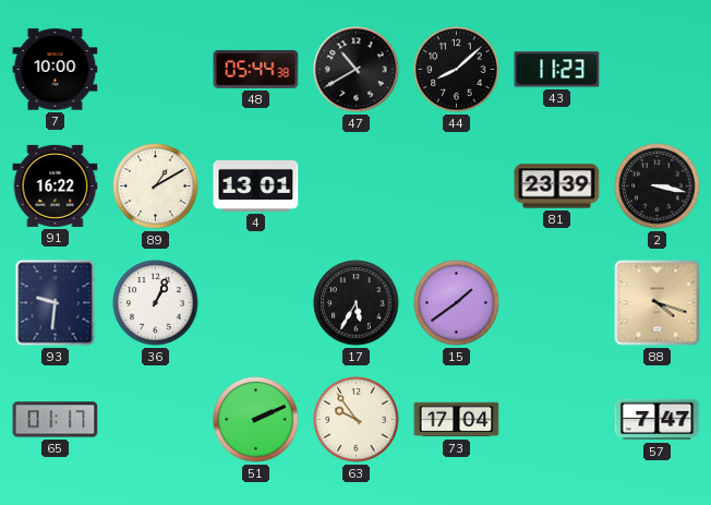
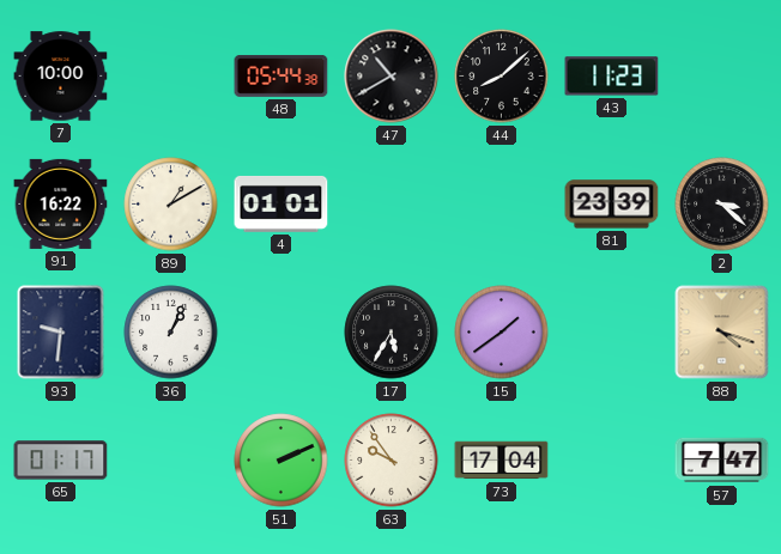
4: 13:01 -> 01:01
2: 3:17 -> 3:22
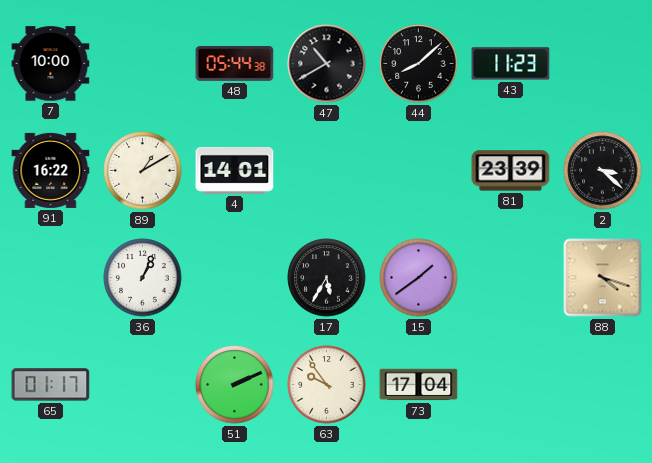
4: 01:01 -> 14:01
93: 9:31 -> none
57: 7:47 -> none
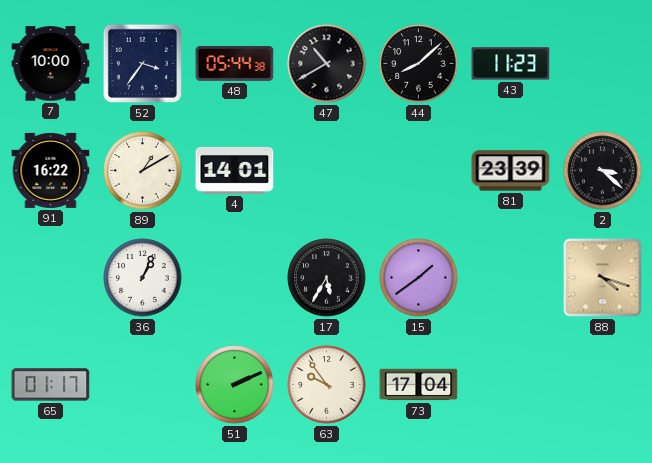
52: none -> 3:36
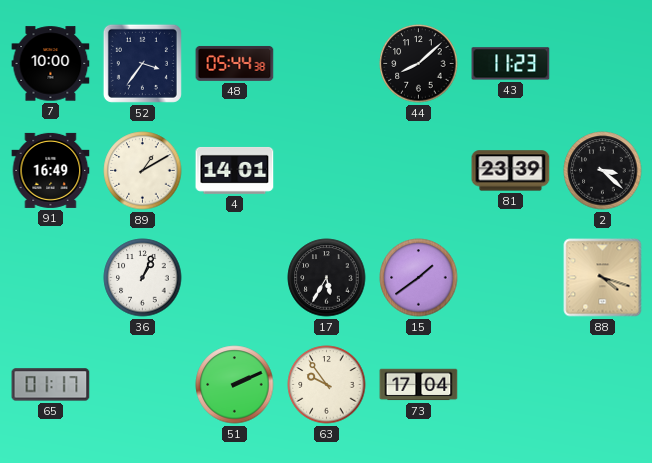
47: 10:40 -> none
91: 16:22 -> 16:49
